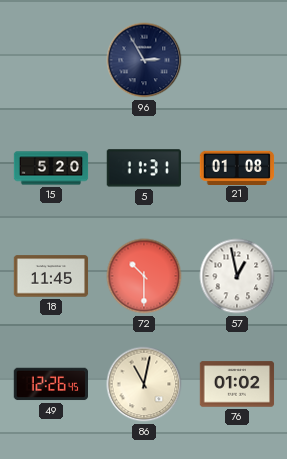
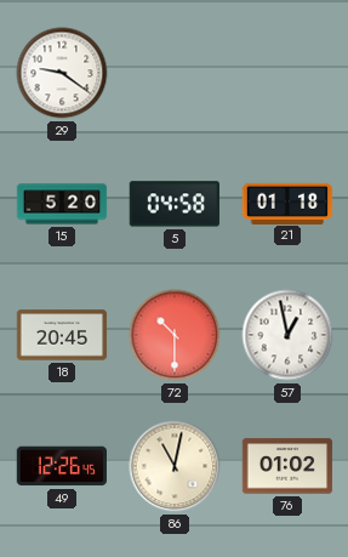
29: none -> 9:21
96: 2:55 -> none
5: 11:31 -> 04:58
21: 01:08 -> 01:18
18: 11:45 -> 20:45
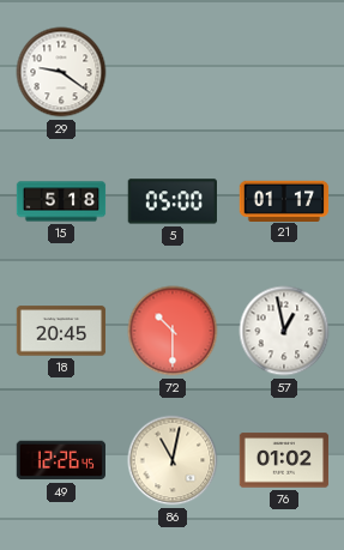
15: 5:20 -> 5:18
5: 04:58 -> 05:00
21: 01:18 -> 01:17
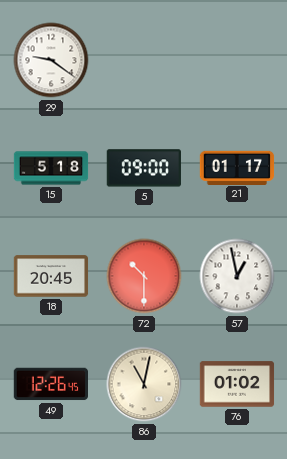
5: 05:00 -> 09:00
